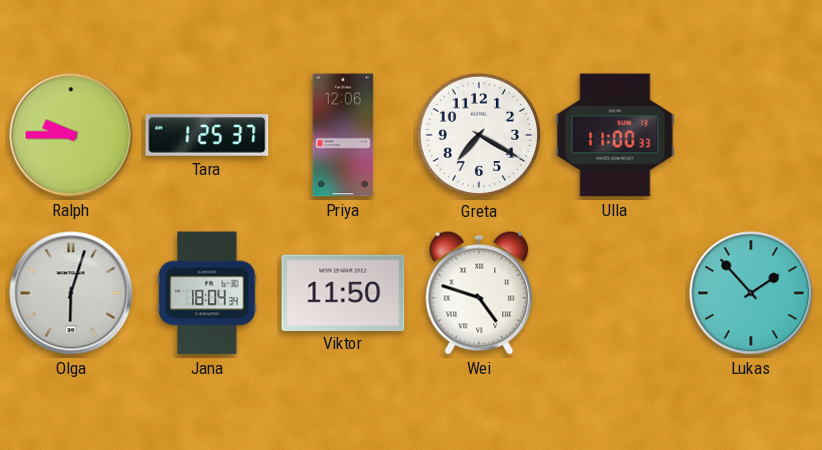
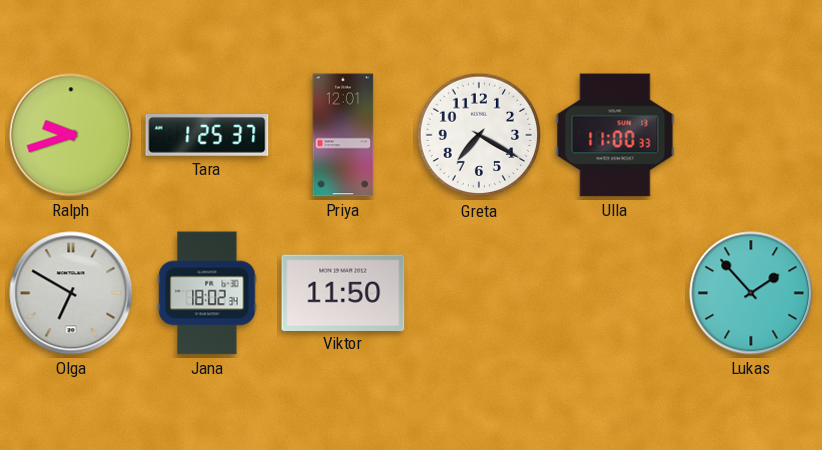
Ralph: 9:45 -> 9:42
Priya: 12:06 -> 12:01
Olga: 6:03 -> 6:50
Jana: 18:04 -> 18:02
Wei: 4:48 -> none
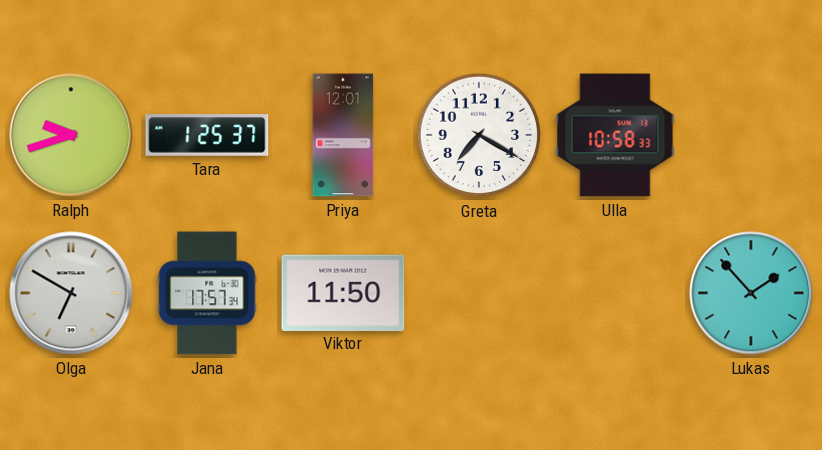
Ulla: 11:00 -> 10:58
Jana: 18:02 -> 17:57
